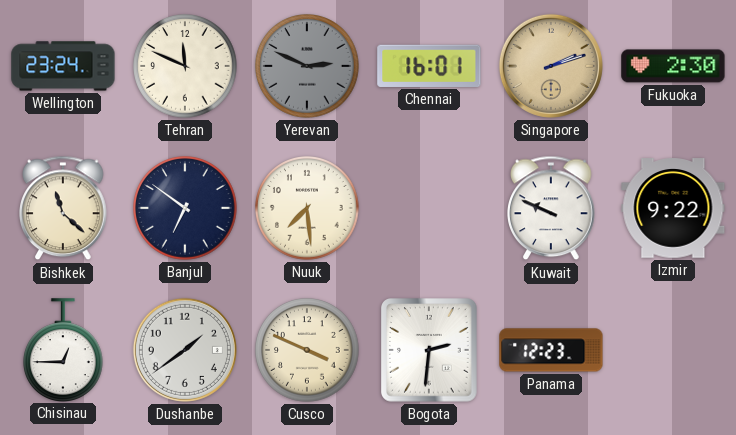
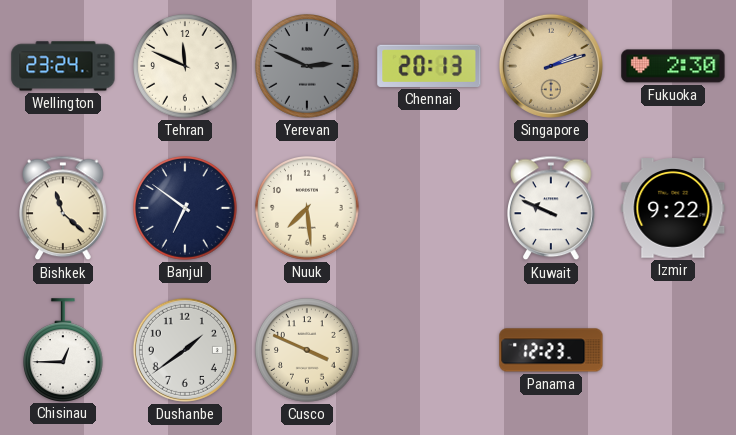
Chennai: 16:01 -> 20:13
Bogota: 2:31 -> none
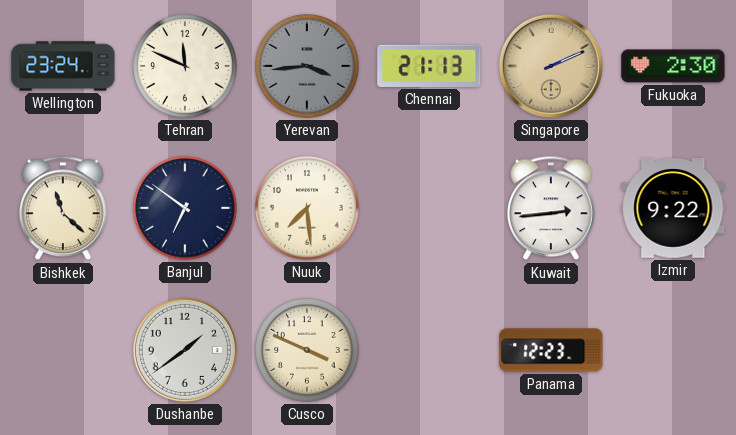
Yerevan: 2:49 -> 3:44
Chennai: 20:13 -> 21:13
Singapore: 2:12 -> 2:11
Kuwait: 9:49 -> 2:44
Chisinau: 12:45 -> none
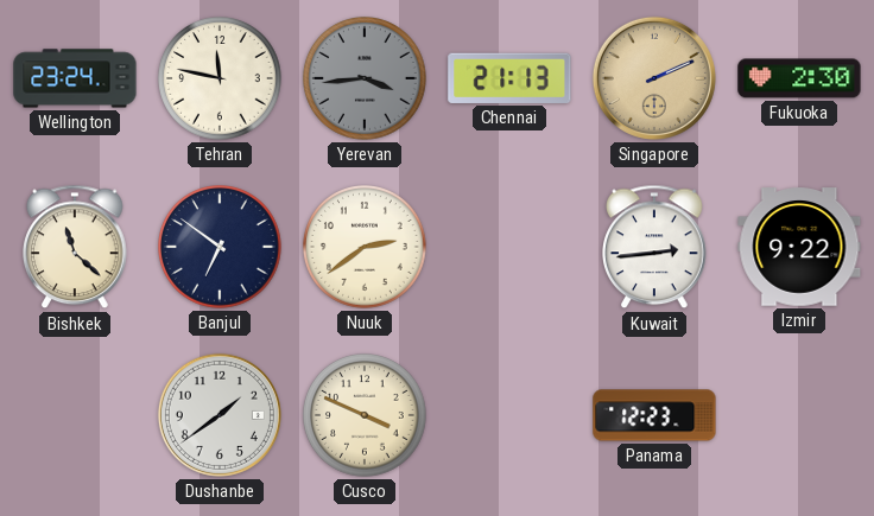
Tehran: 11:49 -> 11:47
Nuuk: 7:29 -> 2:39
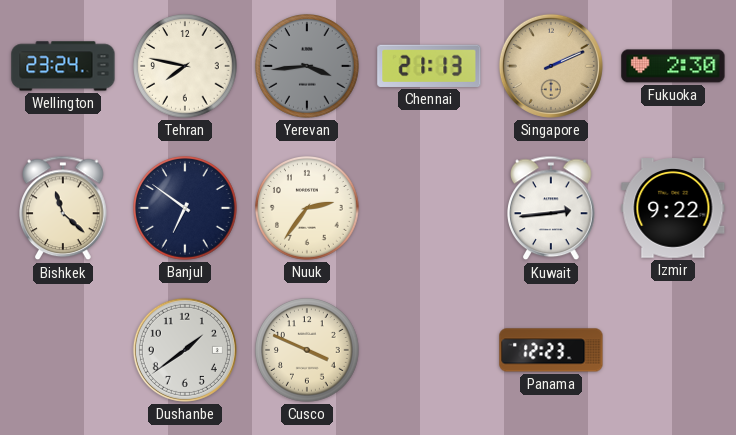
Tehran: 11:47 -> 7:47
Nuuk: 2:39 -> 2:36
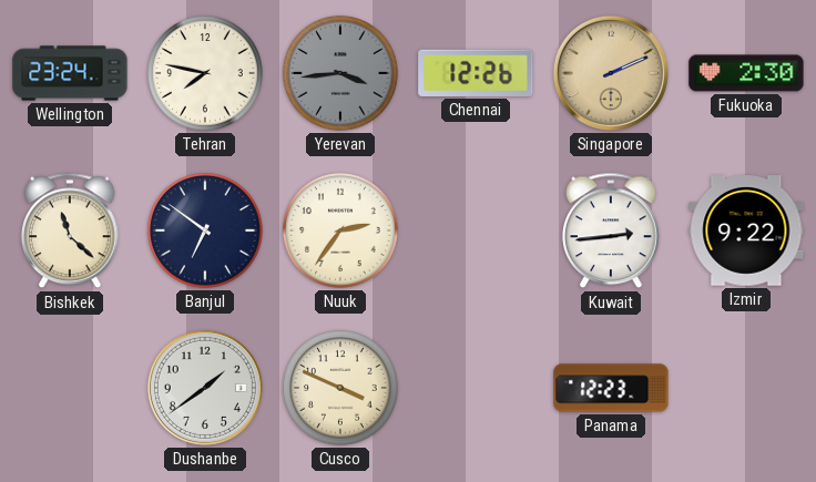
Chennai: 21:13 -> 12:26
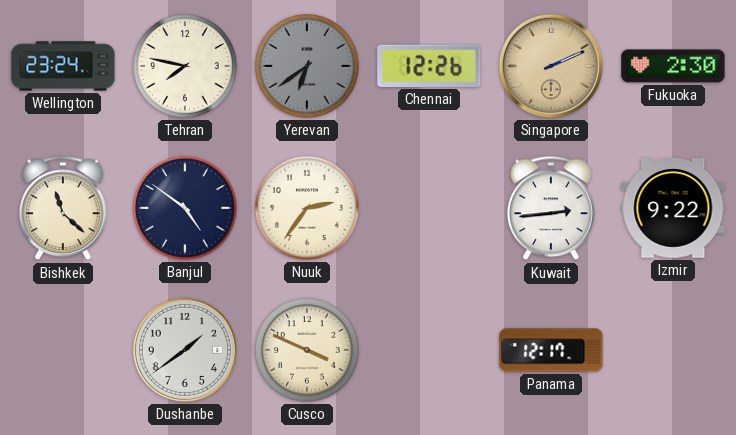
Yerevan: 3:44 -> 6:39
Banjul: 6:51 -> 4:51
Panama: 12:23 -> 12:17
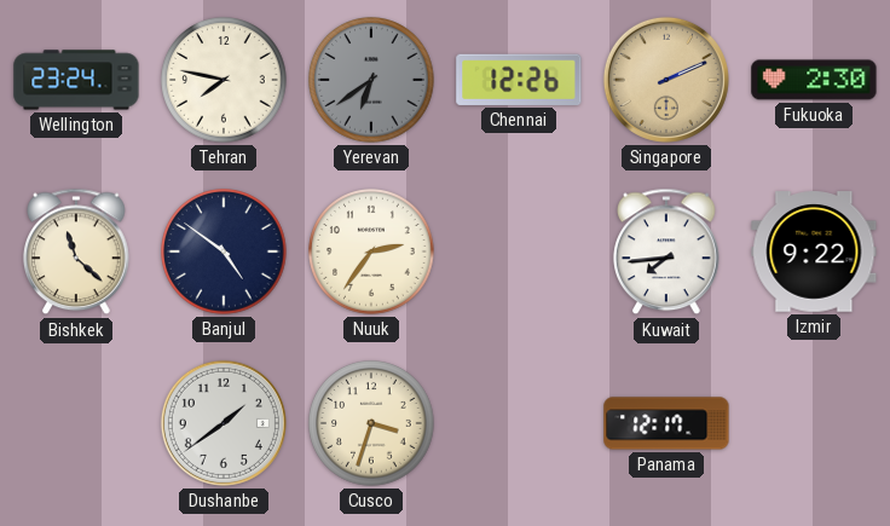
Kuwait: 2:44 -> 7:44
Cusco: 3:49 -> 3:33
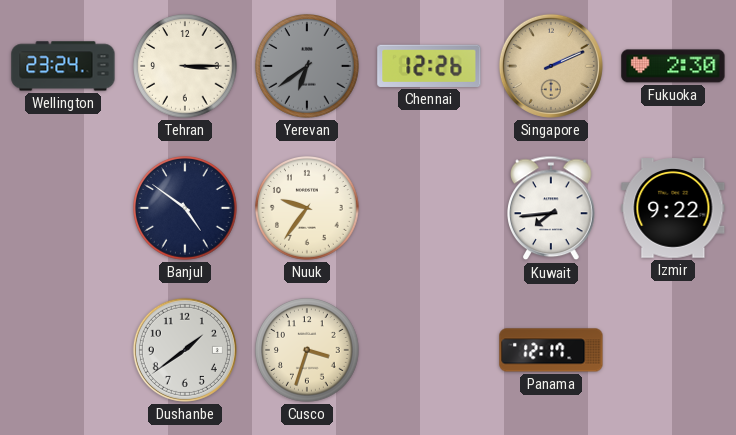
Tehran: 7:47 -> 3:15
Bishkek: 11:22 -> none
Nuuk: 2:36 -> 9:36
